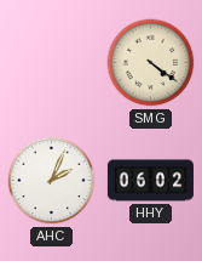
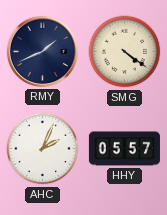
RMY: none -> 1:41
HHY: 06:02 -> 05:57
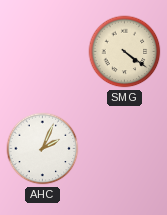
RMY: 1:41 -> none
HHY: 05:57 -> none
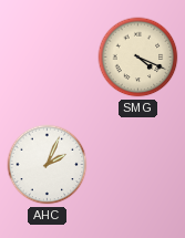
SMG: 4:21 -> 4:19
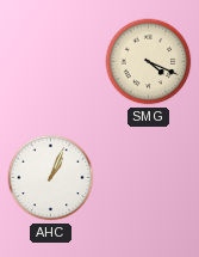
AHC: 2:04 -> 1:04
